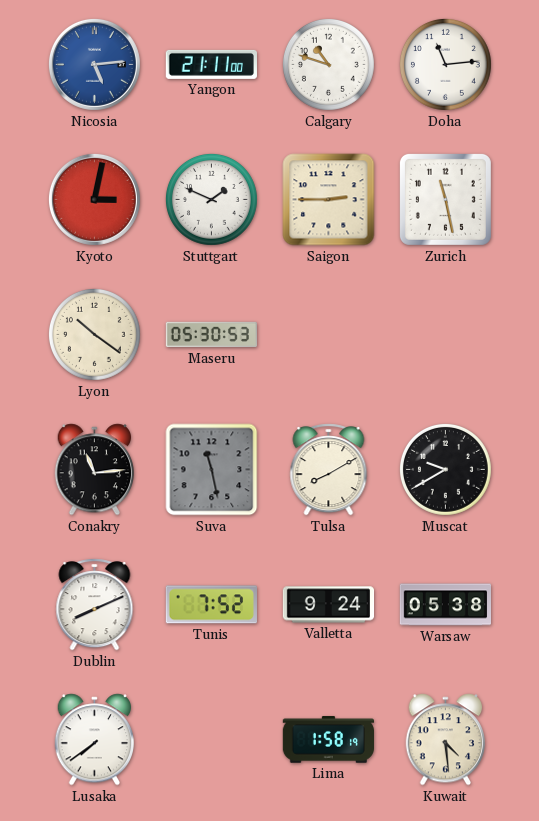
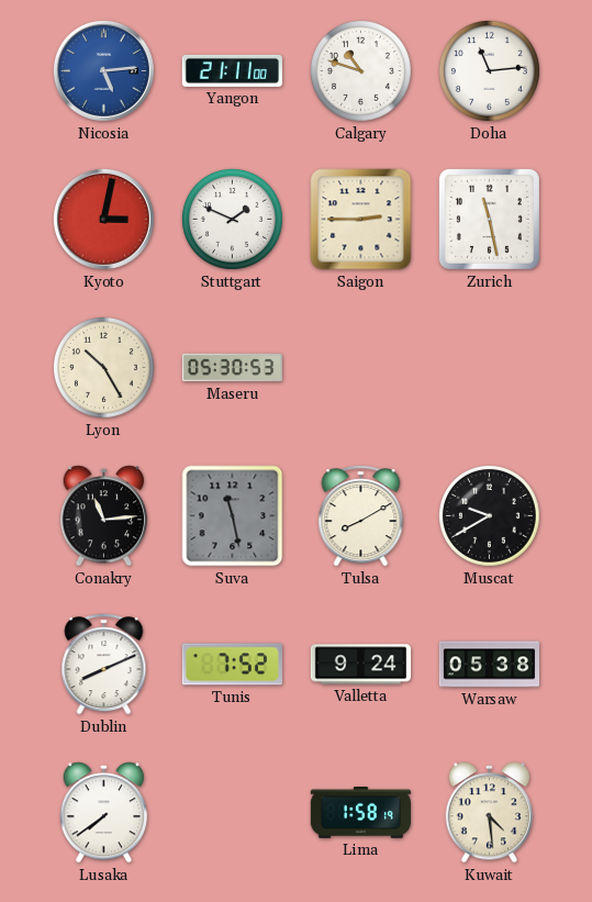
Lyon: 10:21 -> 10:25
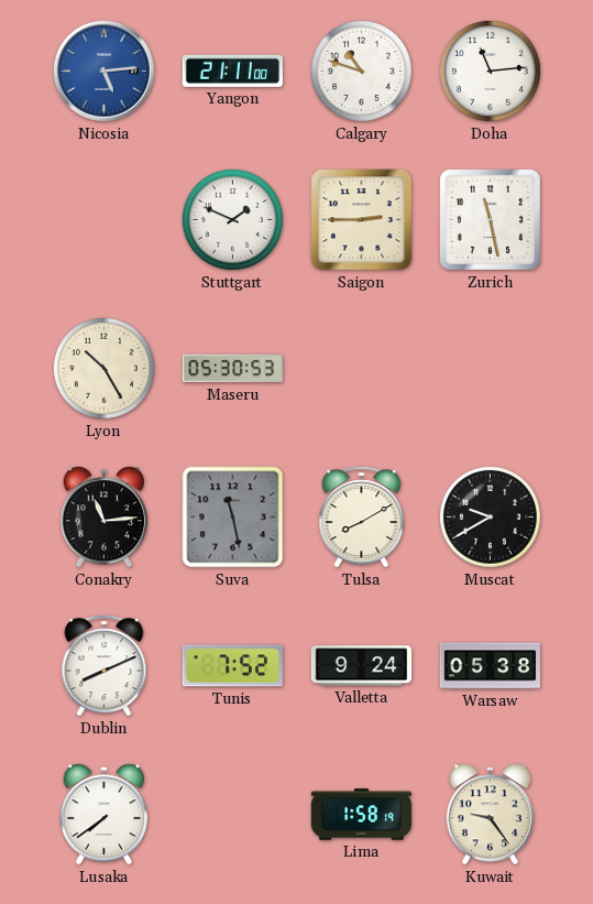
Kyoto: 3:02 -> none
Kuwait: 4:29 -> 9:24
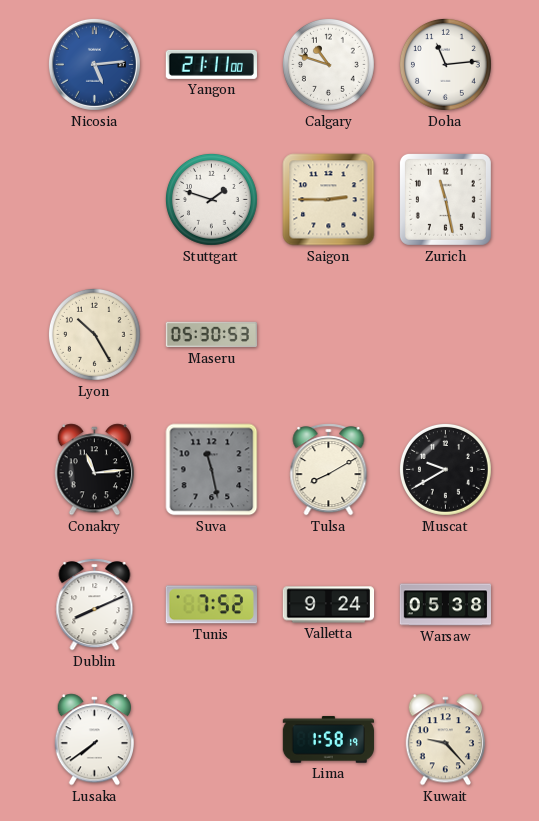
Stuttgart: 1:49 -> 1:48
Kuwait: 9:24 -> 9:23
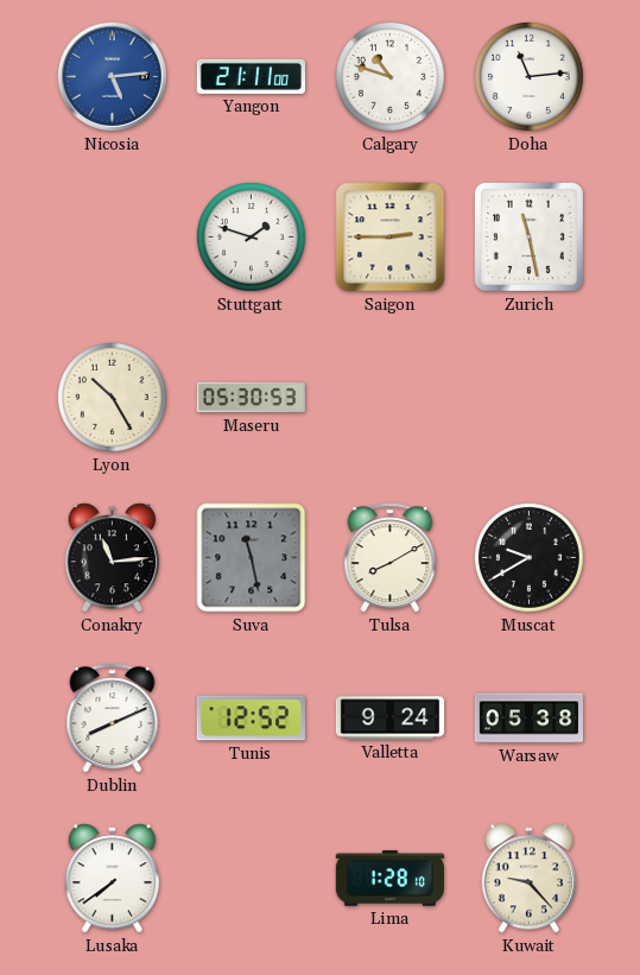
Tunis: 7:52 -> 12:52
Lima: 1:58 -> 1:28
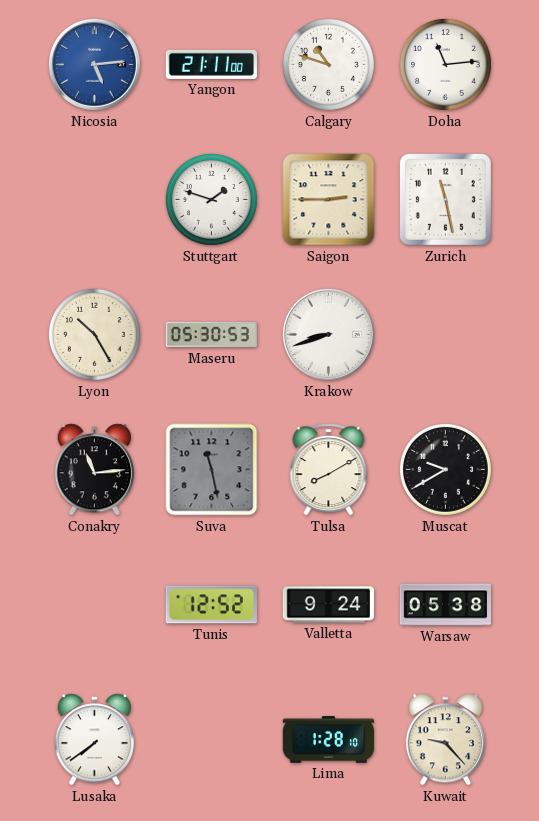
Krakow: none -> 8:42
Dublin: 8:11 -> none
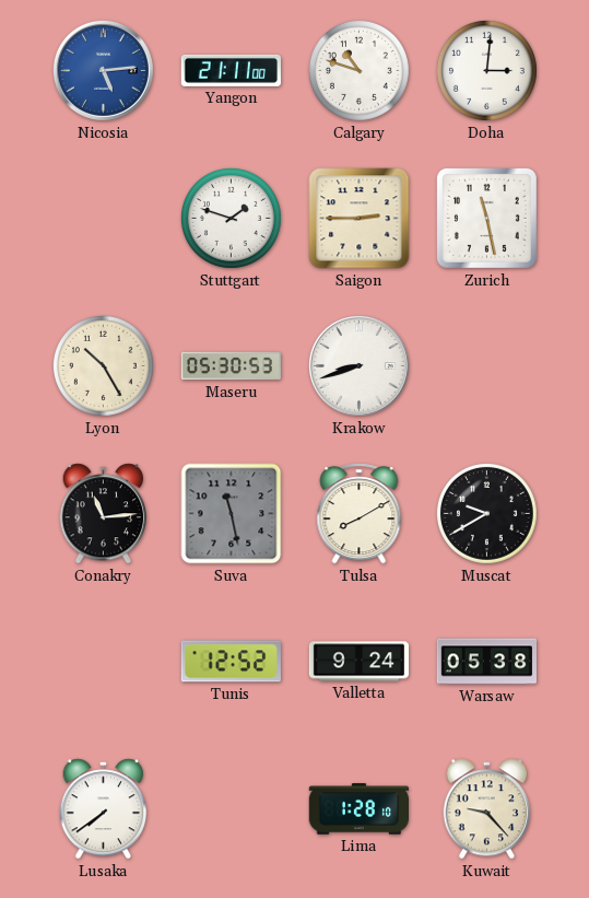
Doha: 11:14 -> 3:01
